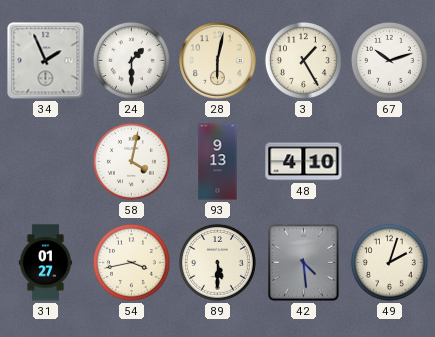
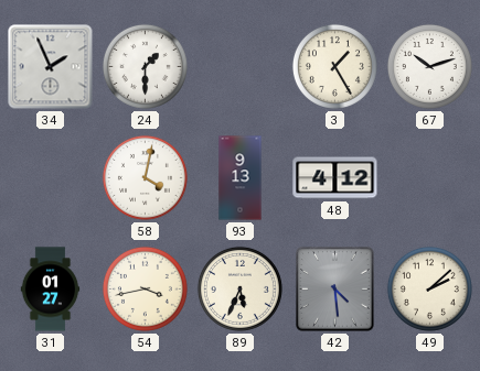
28: 6:02 -> none
48: 4:10 -> 4:12
89: 5:30 -> 5:34
49: 2:03 -> 2:08
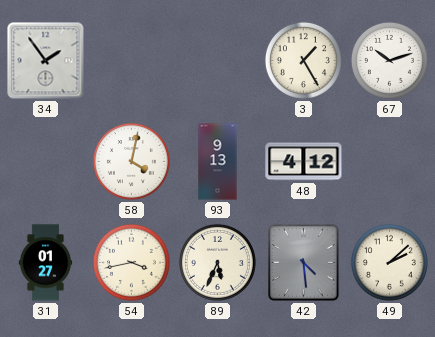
34: 1:56 -> 1:54
24: 1:30 -> none
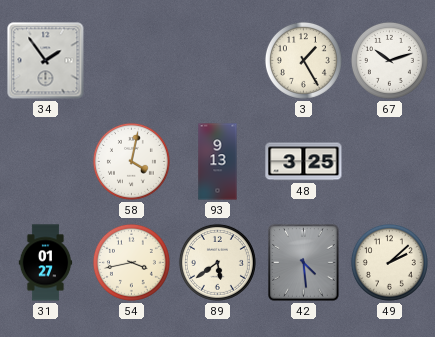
48: 4:12 -> 3:25
89: 5:34 -> 5:39
